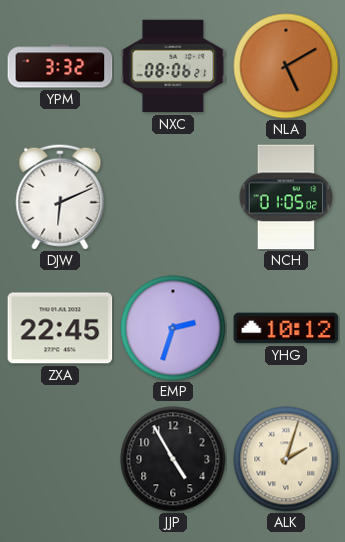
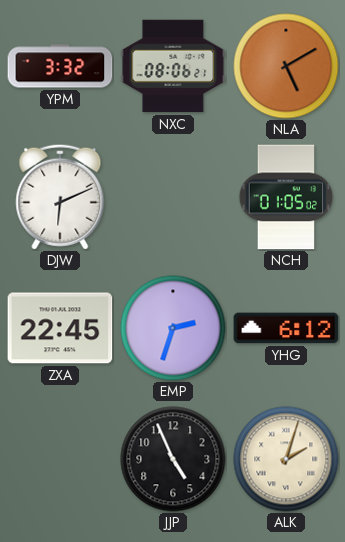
YHG: 10:12 -> 6:12
JJP: 4:55 -> 4:56
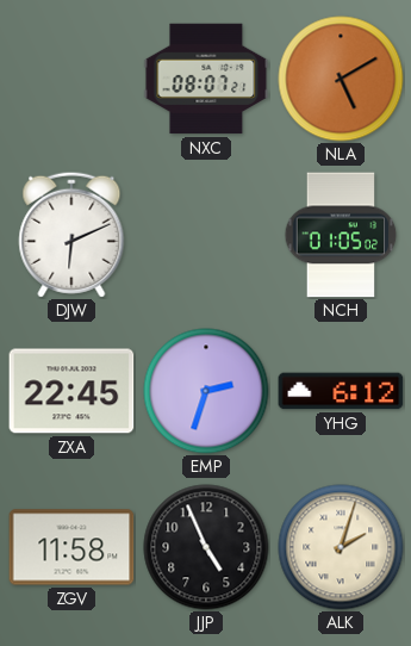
YPM: 3:32 -> none
NXC: 08:06 -> 08:07
ZGV: none -> 11:58
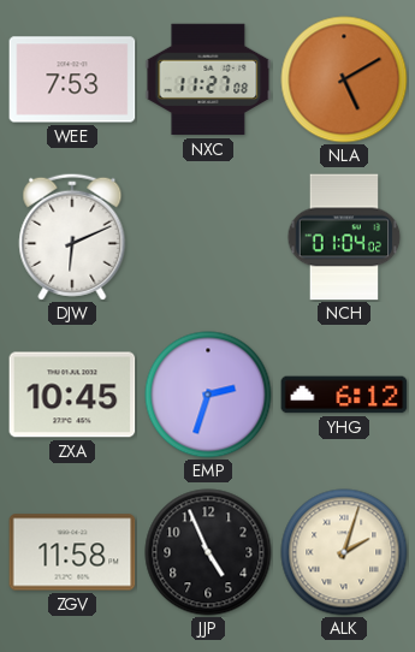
WEE: none -> 7:53
NXC: 08:07 -> 11:27
NCH: 01:05 -> 01:04
ZXA: 22:45 -> 10:45
